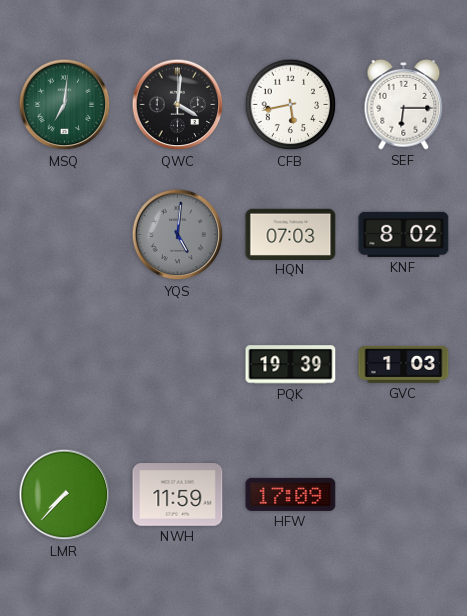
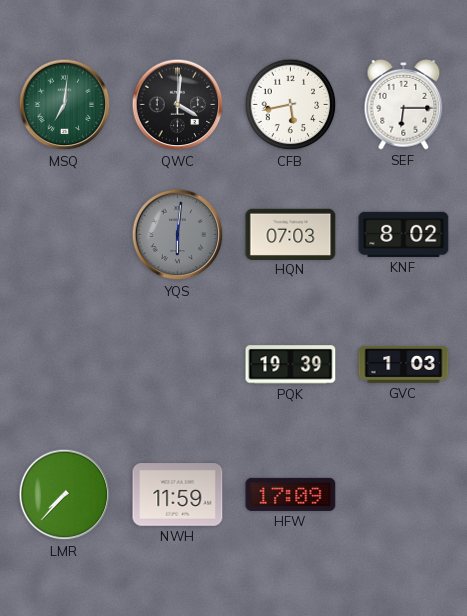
YQS: 5:01 -> 6:01
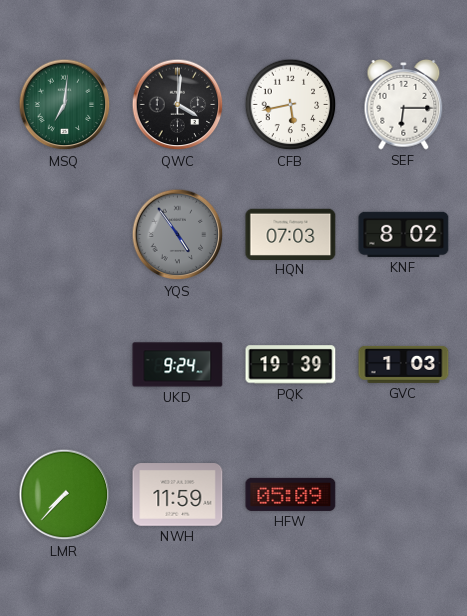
YQS: 6:01 -> 4:54
UKD: none -> 9:24
HFW: 17:09 -> 05:09
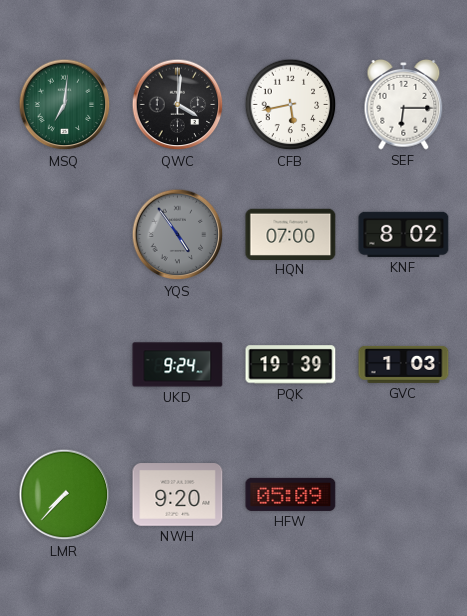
HQN: 07:03 -> 07:00
NWH: 11:59 -> 9:20
